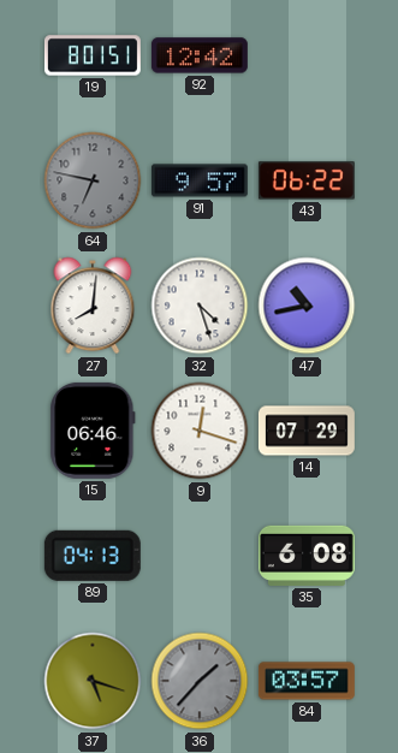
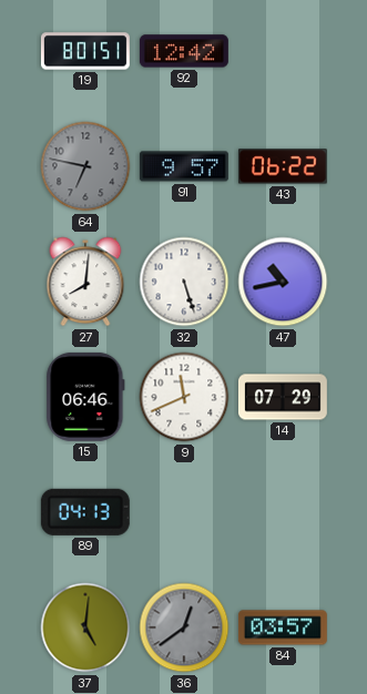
32: 4:27 -> 5:27
9: 12:18 -> 11:41
35: 6:08 -> none
37: 5:18 -> 5:01
36: 1:37 -> 12:39
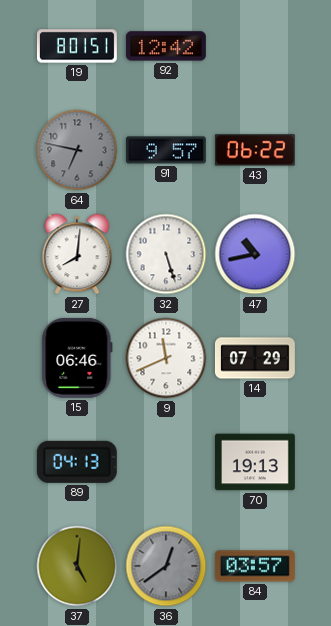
70: none -> 19:13
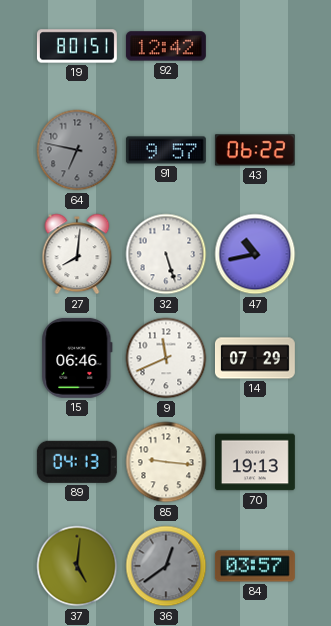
85: none -> 9:16
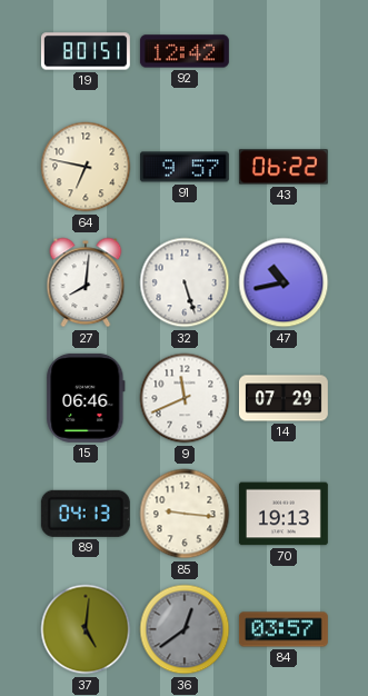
64 dial: grey -> cream
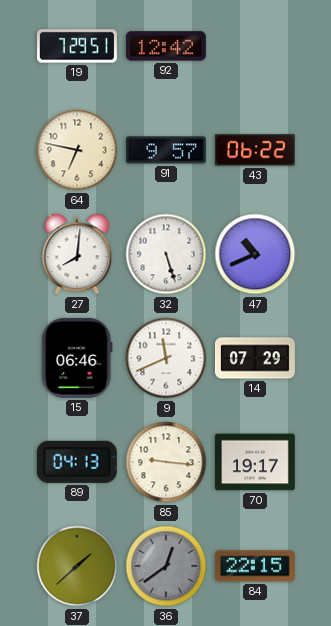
19: 8:01 -> 7:29
47: 10:43 -> 10:41
70: 19:13 -> 19:17
37: 5:01 -> 1:38
84: 03:57 -> 22:15
